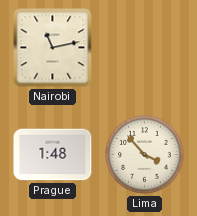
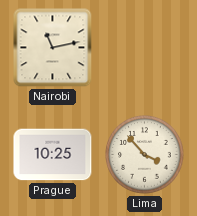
Prague: 1:48 -> 10:25
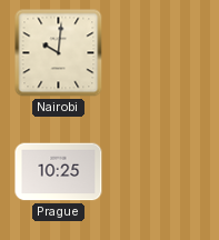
Nairobi: 11:13 -> 10:01
Lima: 3:53 -> none
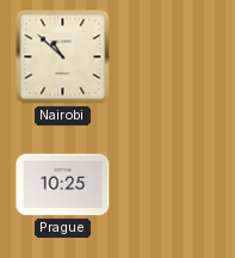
Nairobi: 10:01 -> 10:52
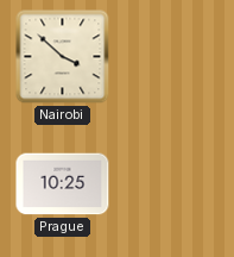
Nairobi: 10:52 -> 3:52
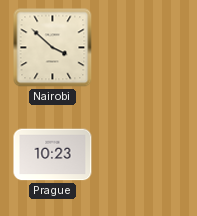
Prague: 10:25 -> 10:23
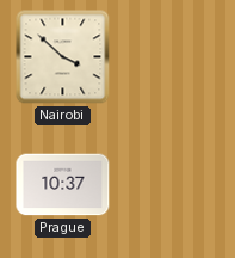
Prague: 10:23 -> 10:37
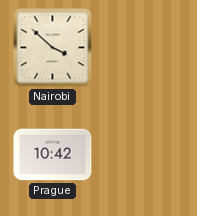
Prague: 10:37 -> 10:42
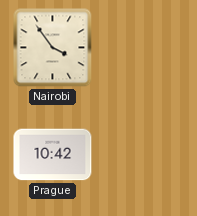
Nairobi: 3:52 -> 3:54
